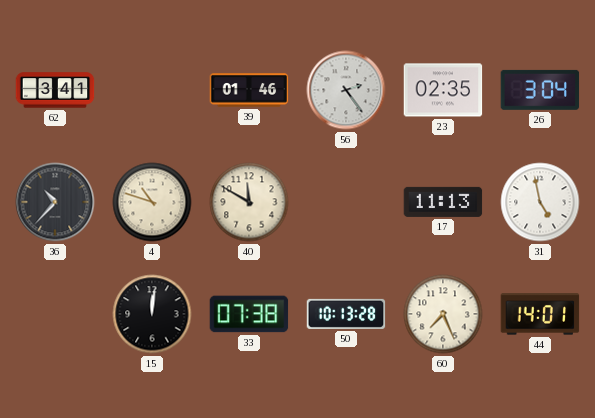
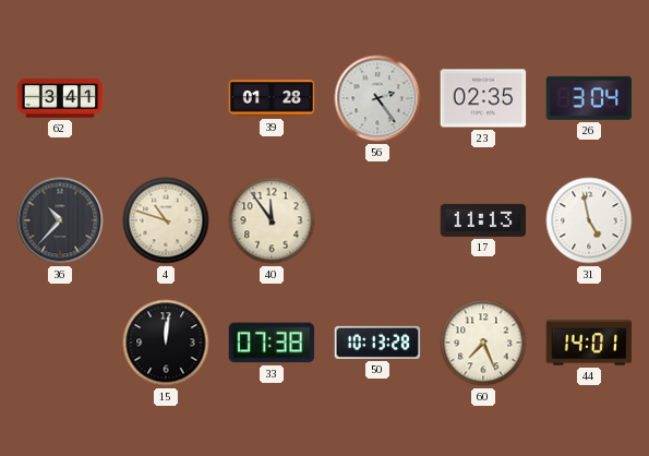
39: 01:46 -> 01:28
40: 11:50 -> 11:54
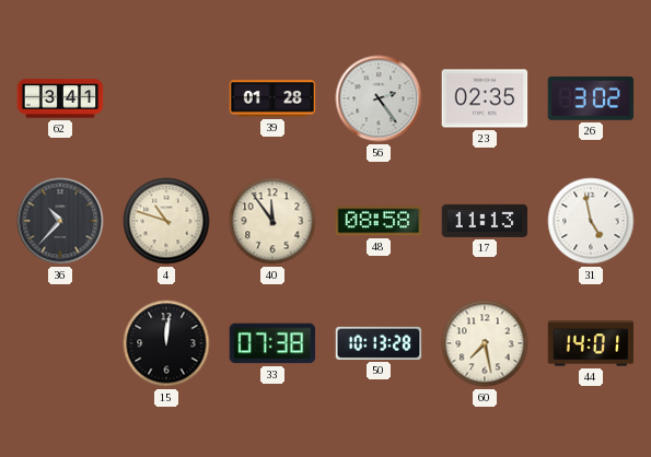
26: 3:04 -> 3:02
48: none -> 08:58
60: 7:26 -> 7:28
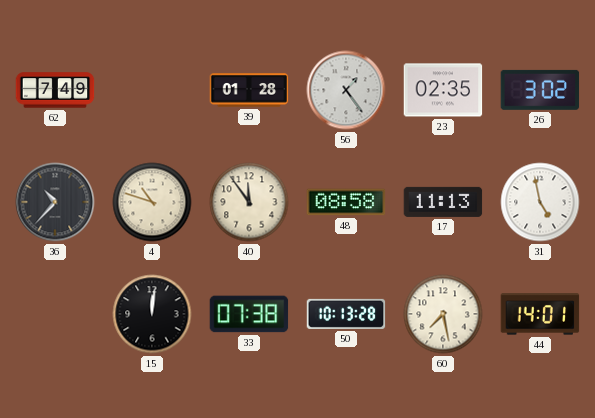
62: 3:41 -> 7:49
56: 2:24 -> 1:24
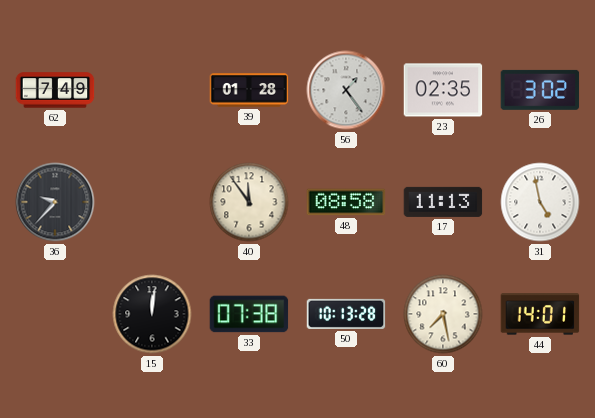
36: 10:37 -> 9:37
4: 10:48 -> none
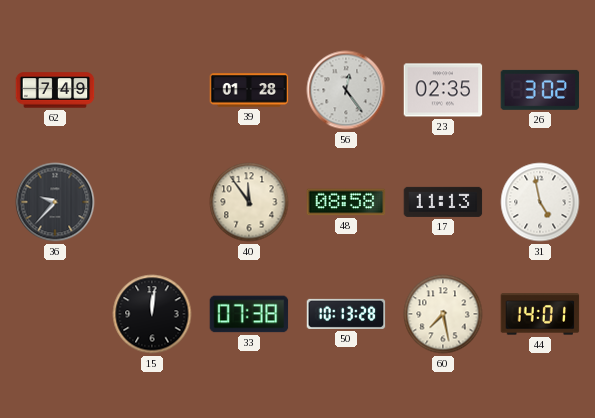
56: 1:24 -> 12:24
